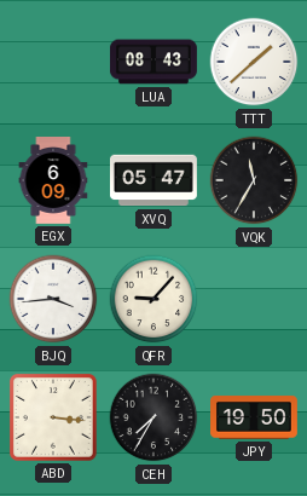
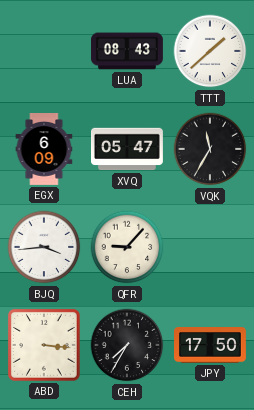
JPY: 19:50 -> 17:50
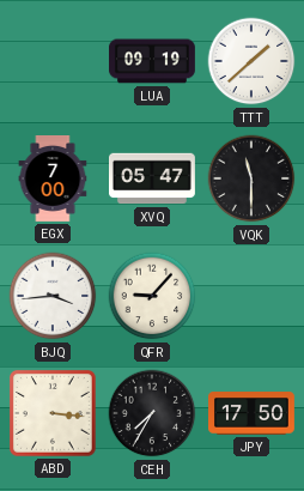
LUA: 08:43 -> 09:19
EGX: 6:09 -> 7:00
VQK: 11:35 -> 11:30
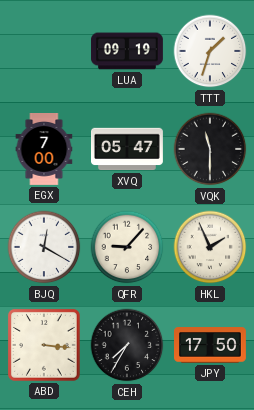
TTT: 1:38 -> 1:33
BJQ: 3:44 -> 12:20
HKL: none -> 1:56
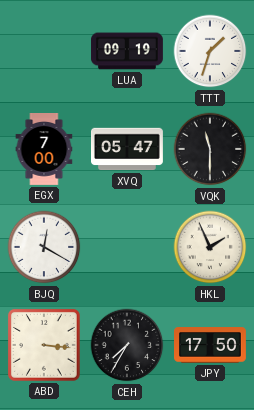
QFR: 9:07 -> none
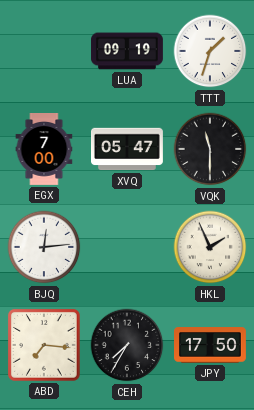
BJQ: 12:20 -> 12:14
ABD: 3:16 -> 7:16
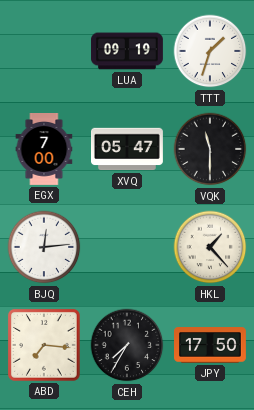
HKL: 1:56 -> 1:23
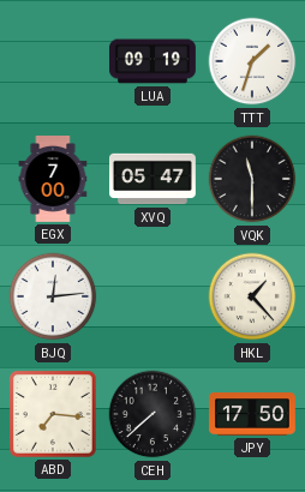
CEH: 7:35 -> 7:38
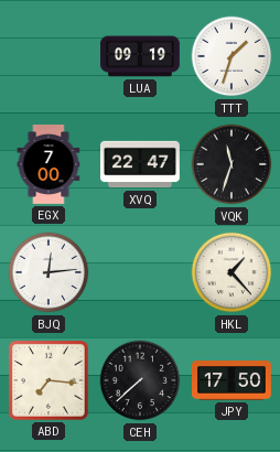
XVQ: 05:47 -> 22:47
VQK: 11:30 -> 11:33
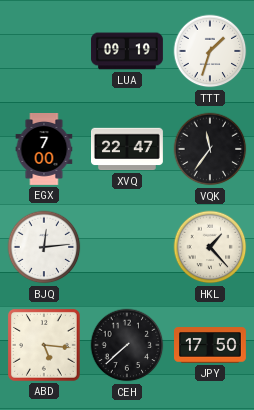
VQK: 11:33 -> 11:36
ABD: 7:16 -> 5:16
